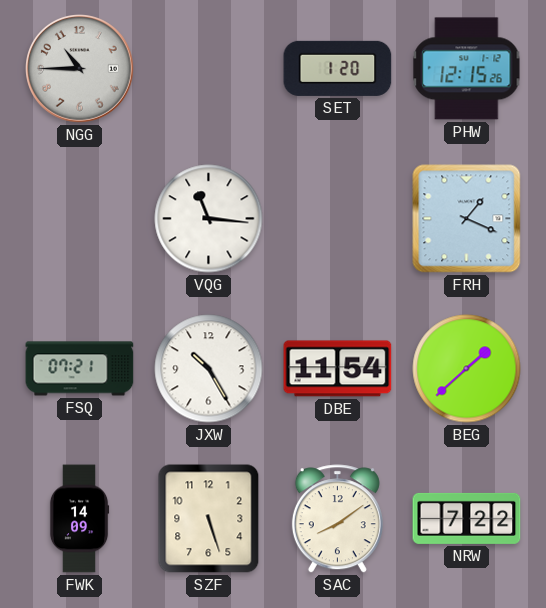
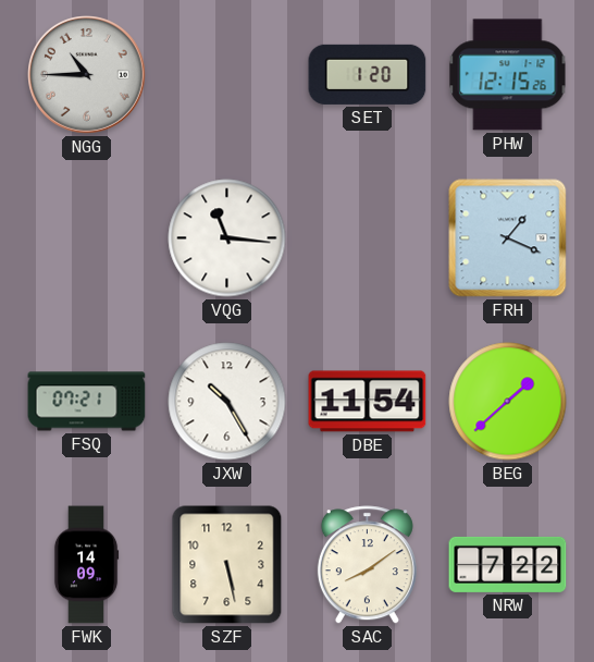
SZF: 5:27 -> 5:28
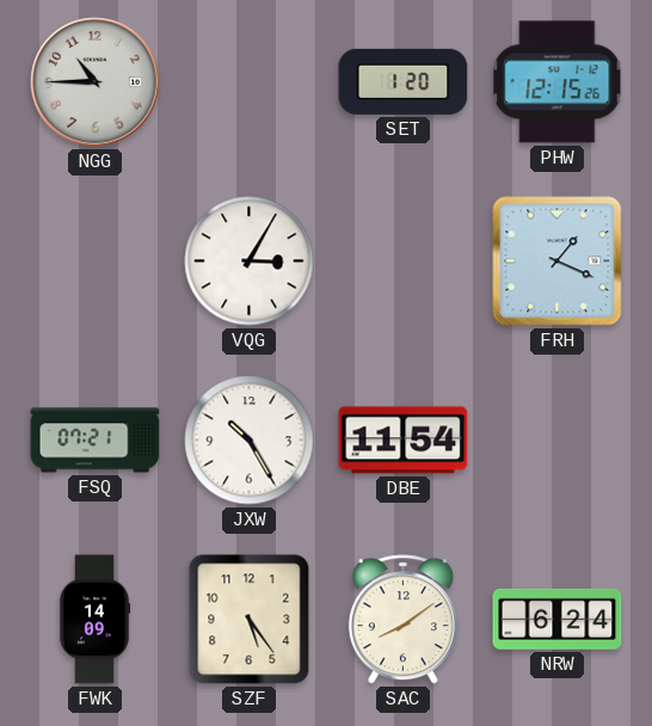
VQG: 11:16 -> 3:05
BEG: 1:38 -> none
SZF: 5:28 -> 5:24
NRW: 7:22 -> 6:24
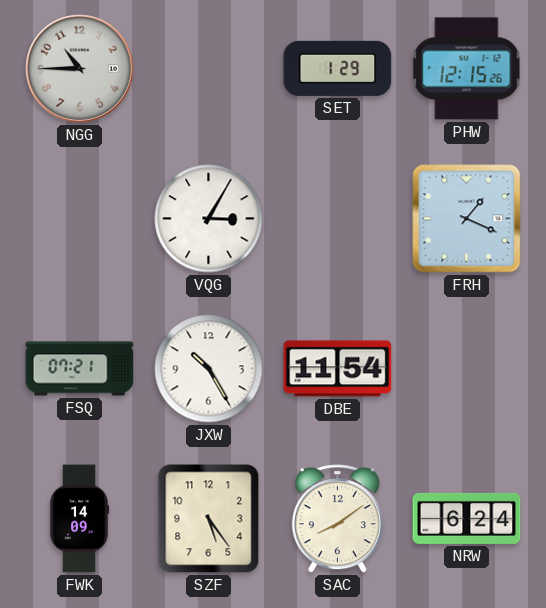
SET: 1:20 -> 1:29
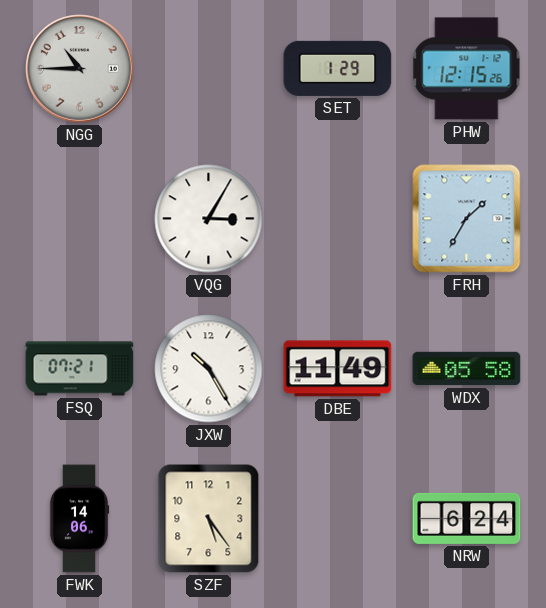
FRH: 1:19 -> 1:35
DBE: 11:54 -> 11:49
WDX: none -> 05:58
FWK: 14:09 -> 14:06
SAC: 8:09 -> none
